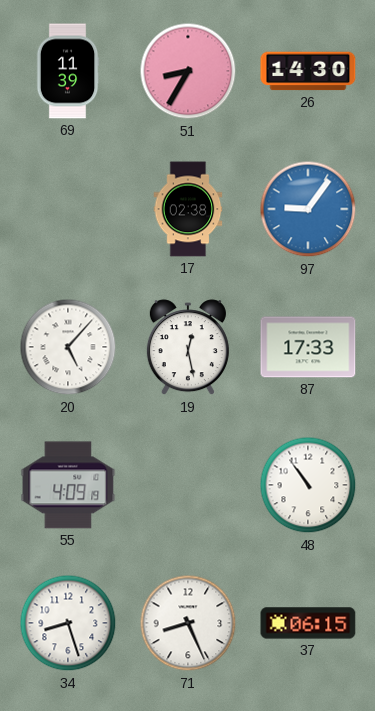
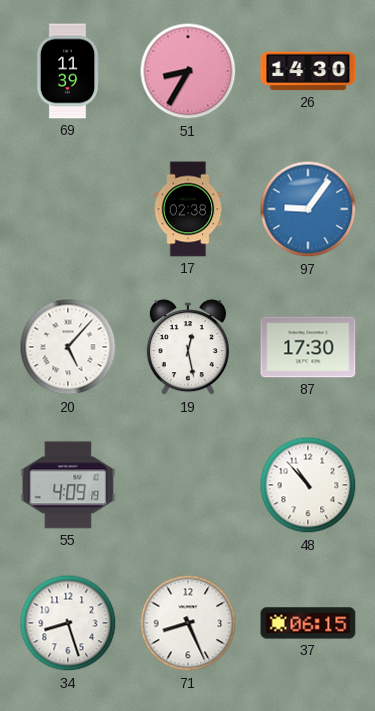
87: 17:33 -> 17:30
48: 10:54 -> 10:53
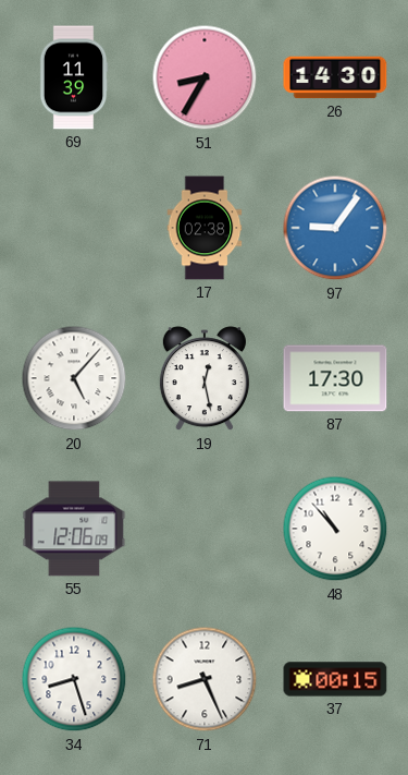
55: 4:09 -> 12:06
37: 06:15 -> 00:15
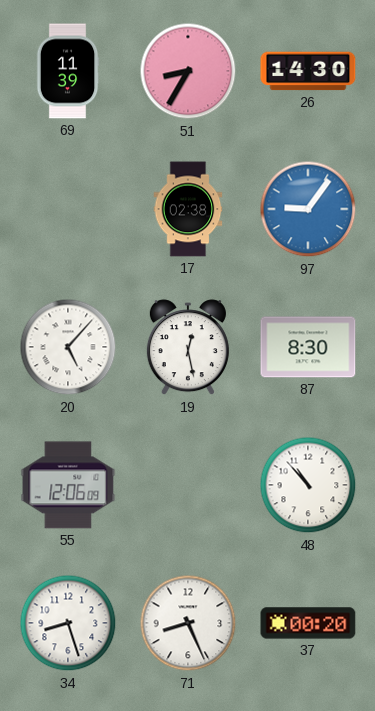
87: 17:30 -> 8:30
37: 00:15 -> 00:20
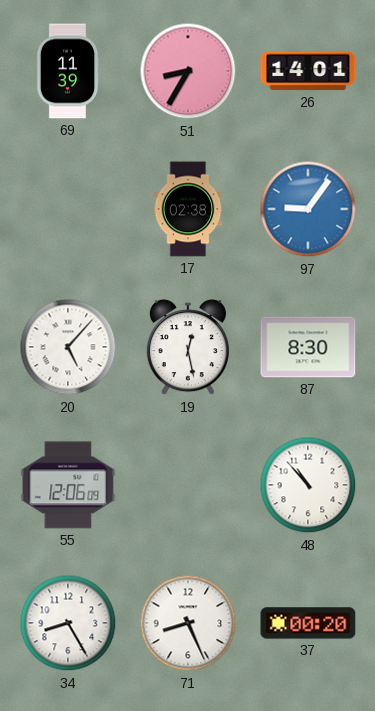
26: 14:30 -> 14:01
34: 8:27 -> 8:25
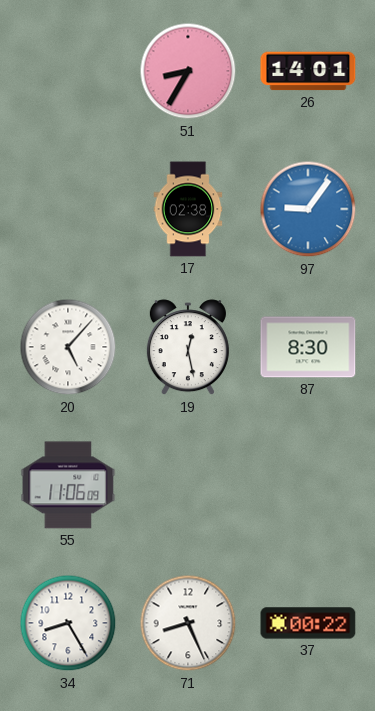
69: 11:39 -> none
55: 12:06 -> 11:06
48: 10:53 -> none
37: 00:20 -> 00:22
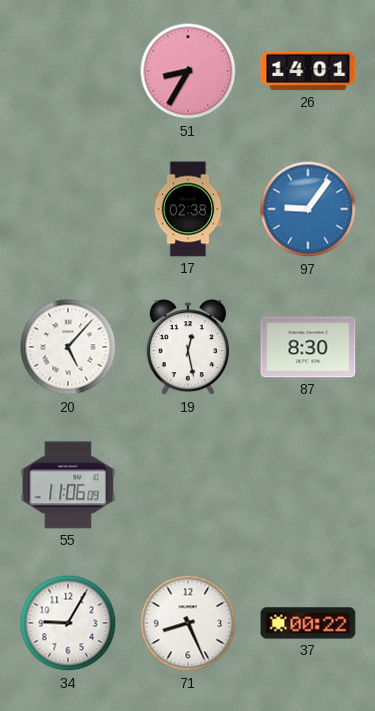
34: 8:25 -> 9:05
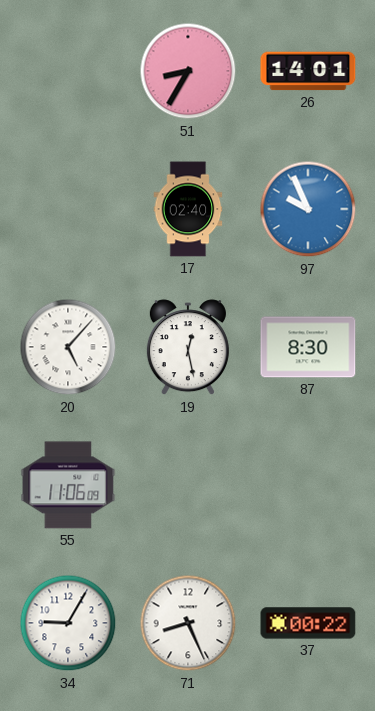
17: 02:38 -> 02:40
97: 9:06 -> 9:56
